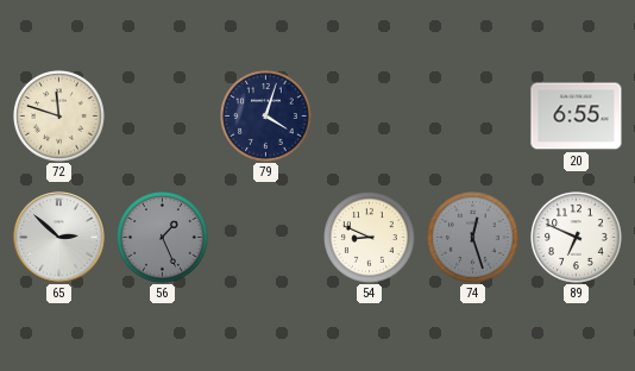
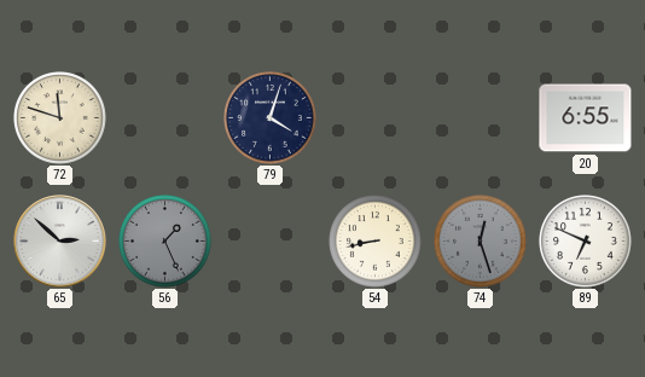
54: 8:49 -> 8:43
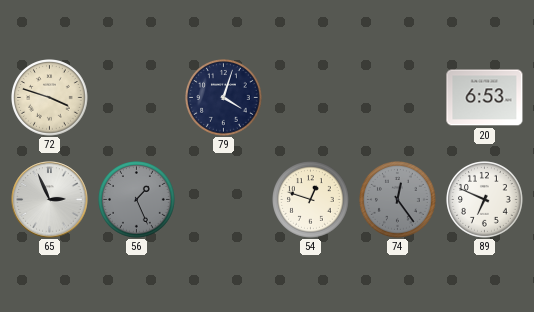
72: 11:48 -> 3:48
20: 6:55 -> 6:53
65: 2:52 -> 2:56
54: 8:43 -> 12:48
74: 12:27 -> 12:24
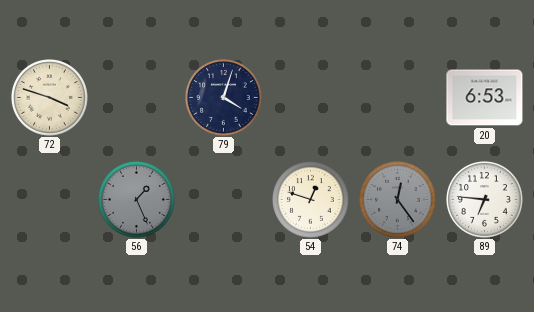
65: 2:56 -> none
89: 6:49 -> 6:46
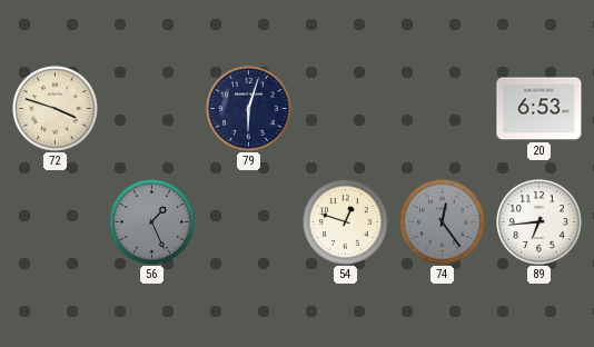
79: 4:03 -> 6:03
89: 6:46 -> 6:44
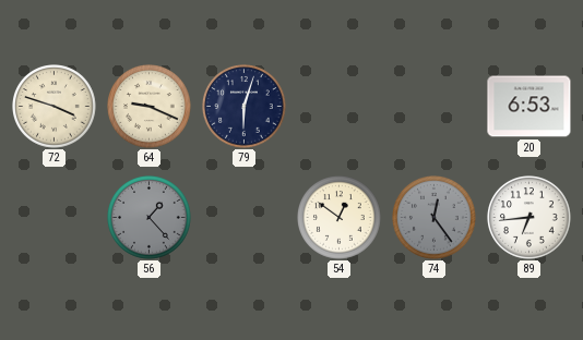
64: none -> 9:19
56: 1:26 -> 1:23
54: 12:48 -> 12:51
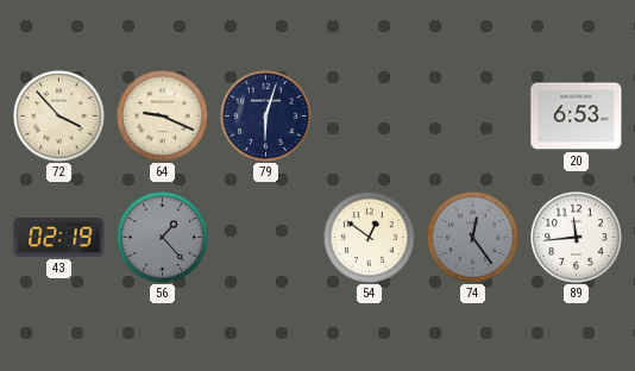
72: 3:48 -> 3:53
43: none -> 02:19
89: 6:44 -> 11:44
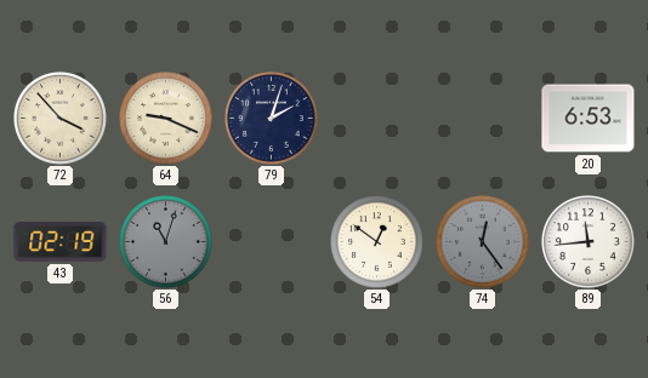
79: 6:03 -> 2:03
56: 1:23 -> 11:03
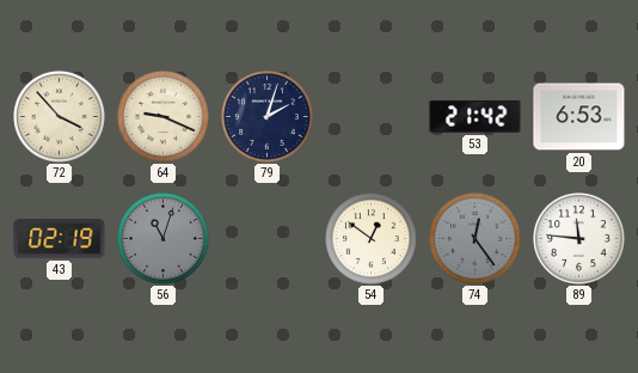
53: none -> 21:42
89: 11:44 -> 11:46
